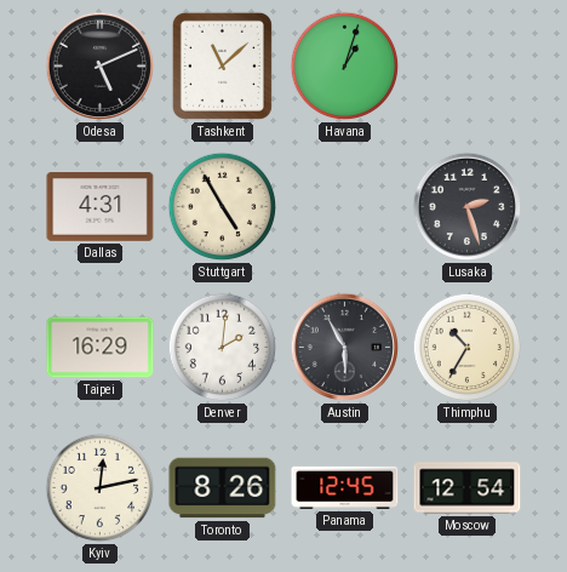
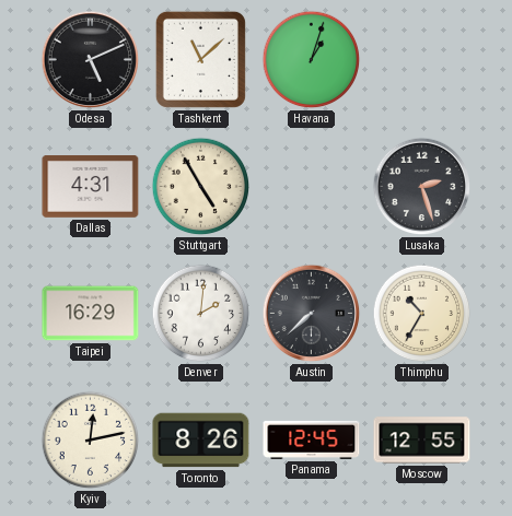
Austin: 5:55 -> 7:38
Moscow: 12:54 -> 12:55
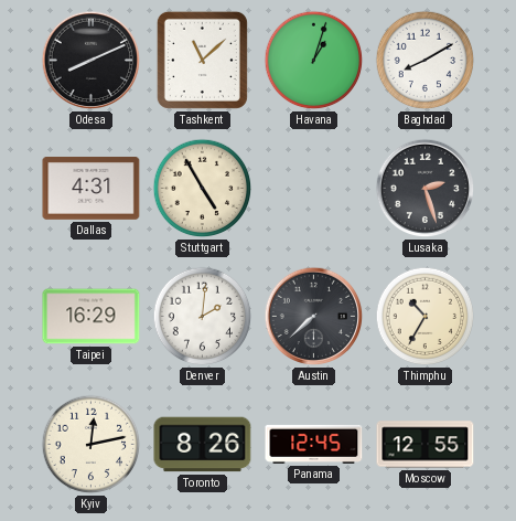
Odesa: 5:11 -> 8:11
Baghdad: none -> 8:10
